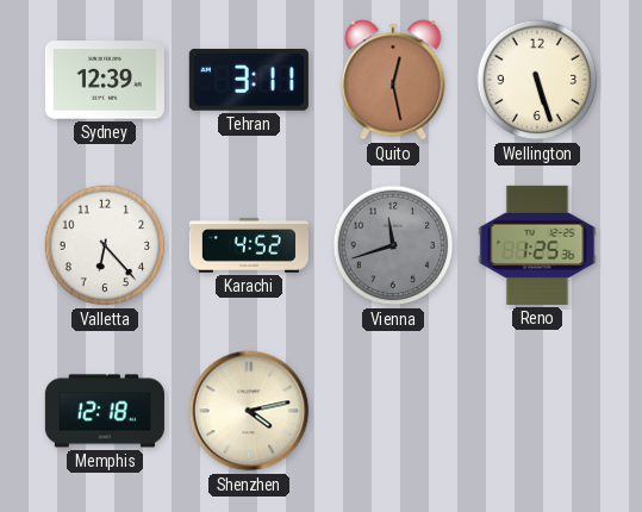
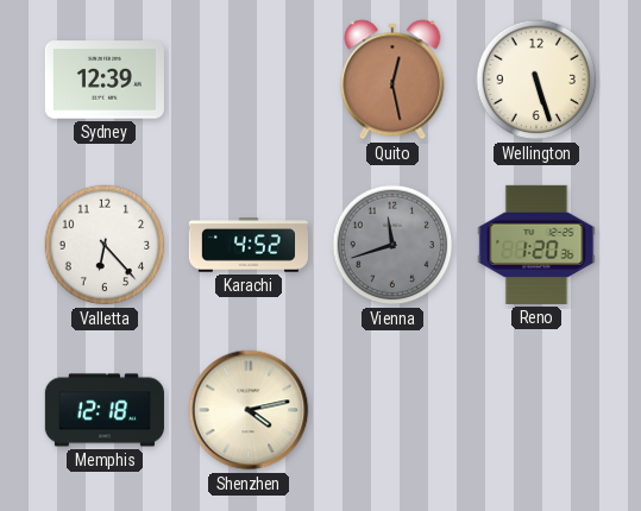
Tehran: 3:11 -> none
Reno: 1:25 -> 1:20
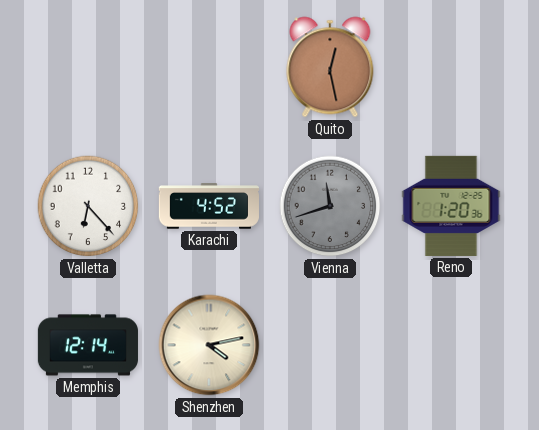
Sydney: 12:39 -> none
Wellington: 5:27 -> none
Memphis: 12:18 -> 12:14
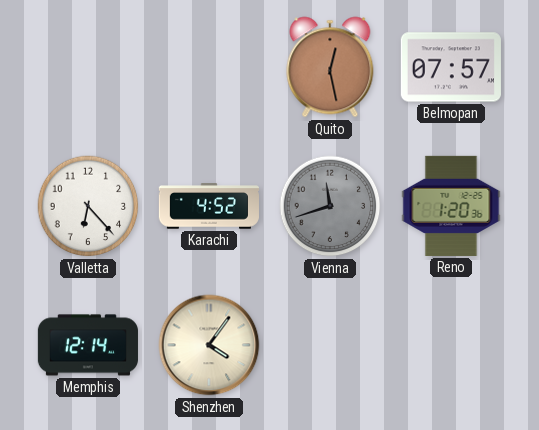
Belmopan: none -> 07:57
Shenzhen: 4:13 -> 4:06
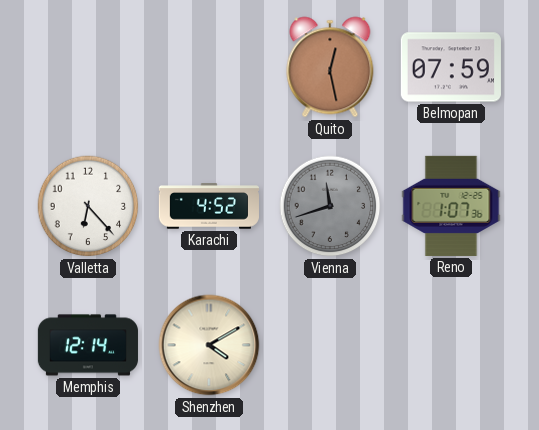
Belmopan: 07:57 -> 07:59
Reno: 1:20 -> 1:07
Shenzhen: 4:06 -> 4:10
